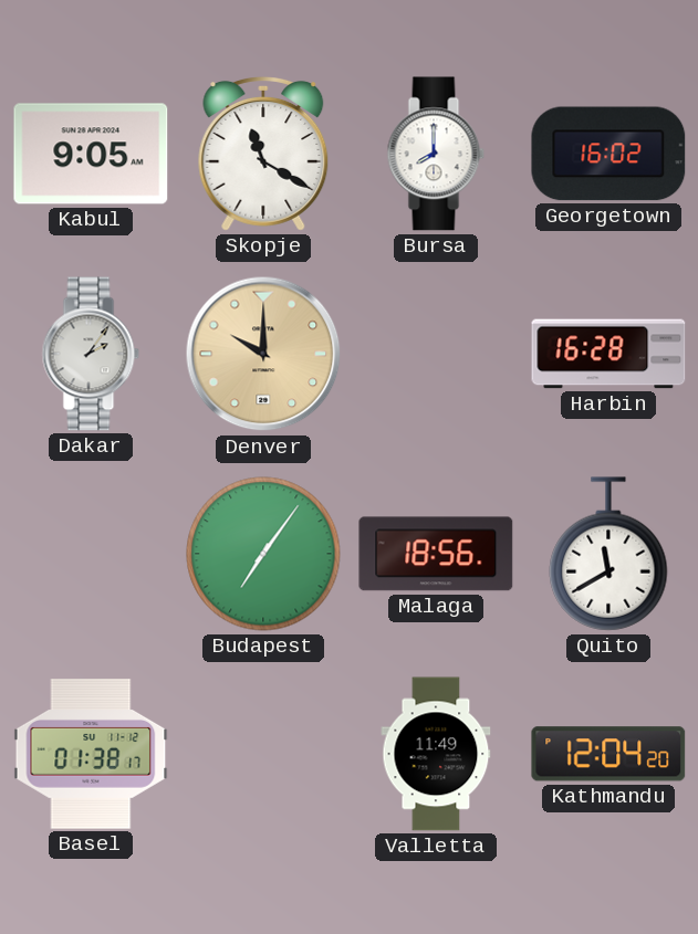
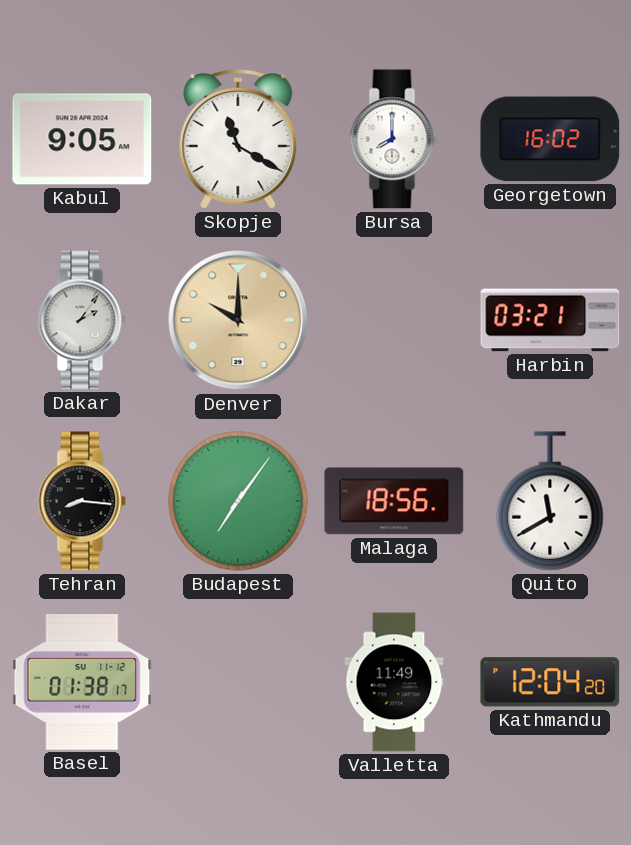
Harbin: 16:28 -> 03:21
Tehran: none -> 8:16
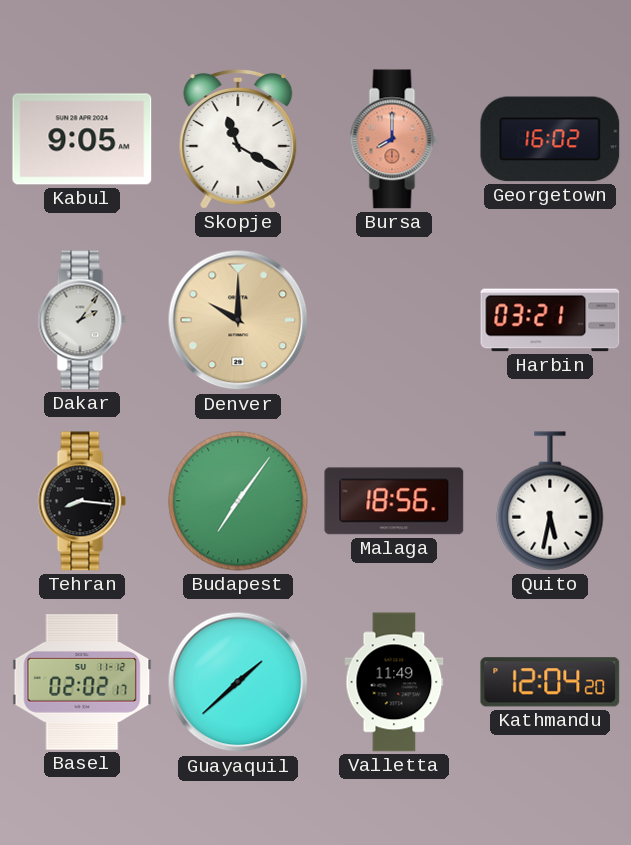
Bursa dial: white -> salmon
Quito: 11:40 -> 5:32
Basel: 01:38 -> 02:02
Guayaquil: none -> 1:38
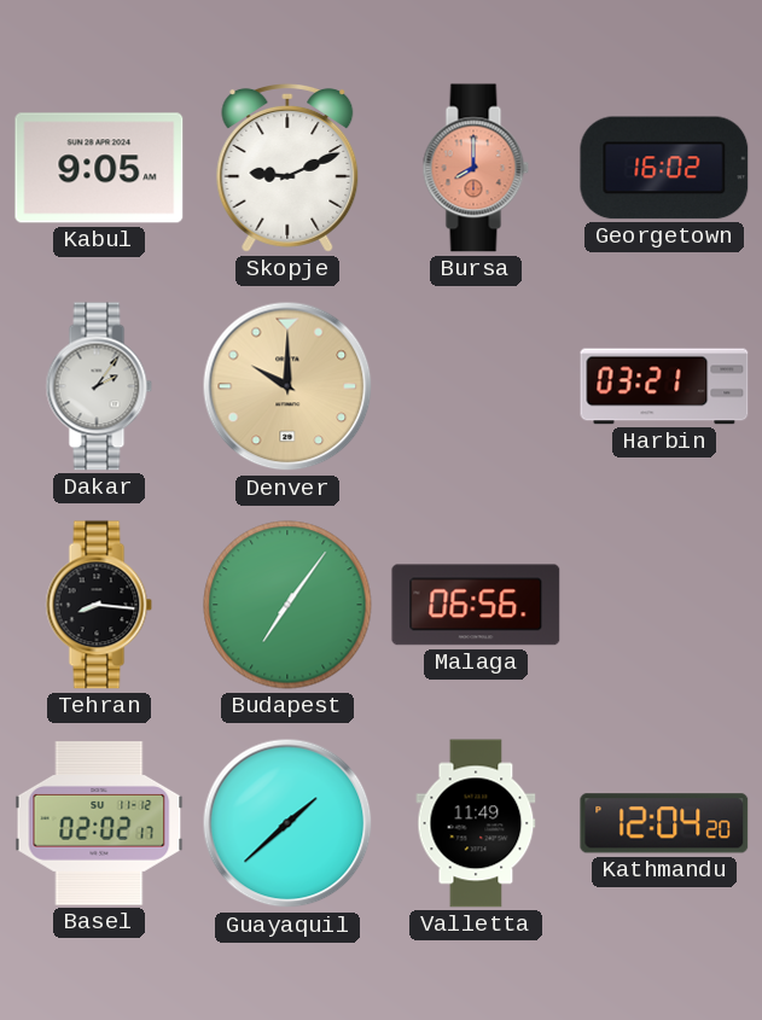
Skopje: 11:20 -> 9:11
Malaga: 18:56 -> 06:56
Quito: 5:32 -> none
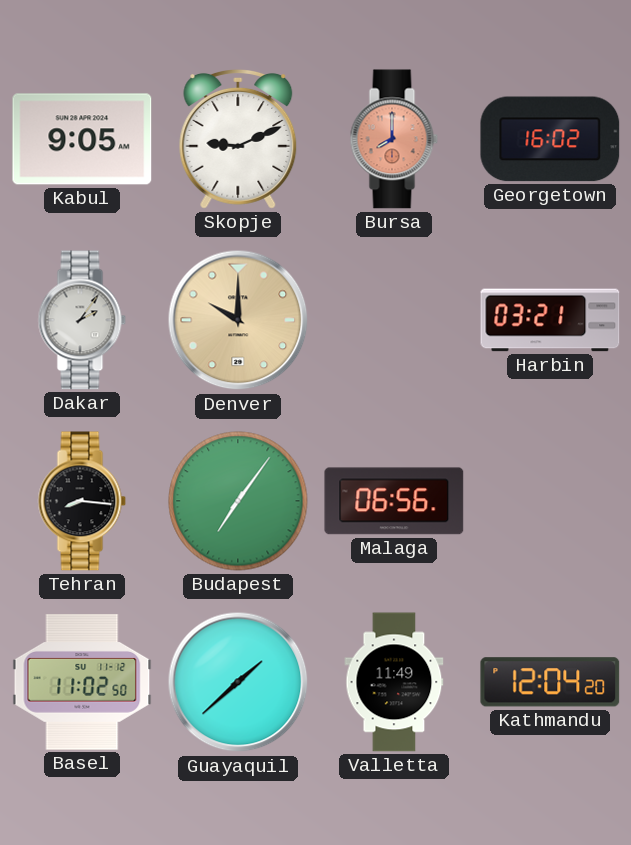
Basel: 02:02 -> 11:02
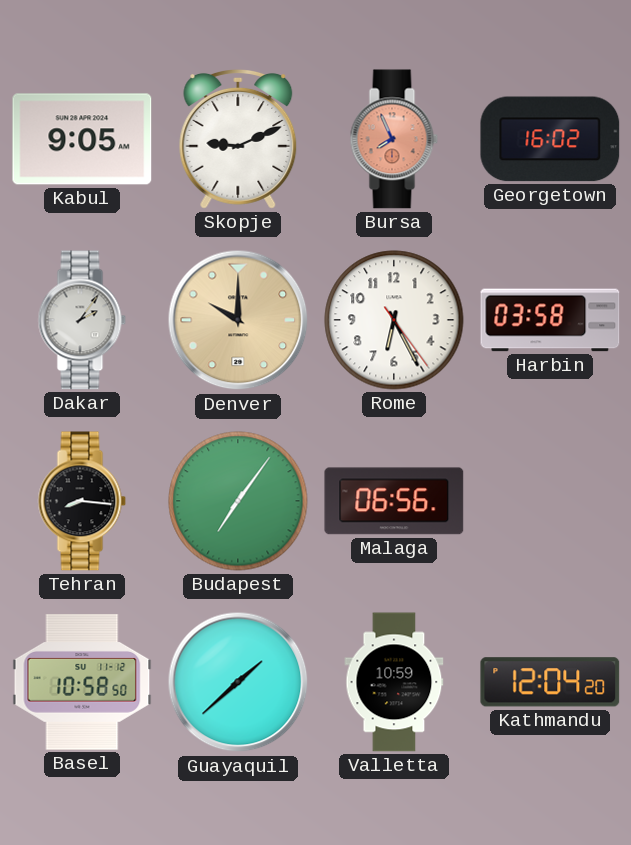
Bursa: 8:00 -> 7:56
Rome: none -> 6:25
Harbin: 03:21 -> 03:58
Basel: 11:02 -> 10:58
Valletta: 11:49 -> 10:59
